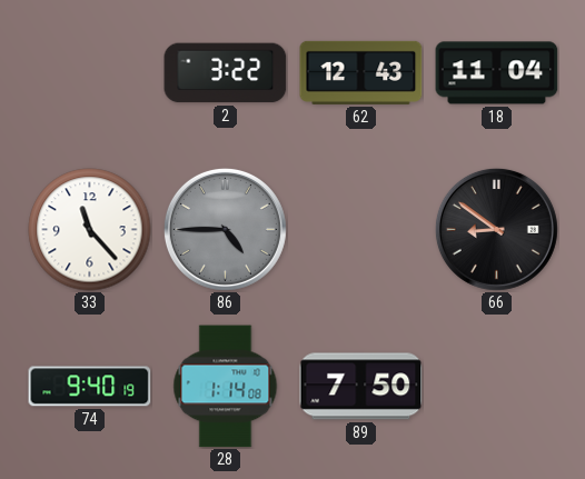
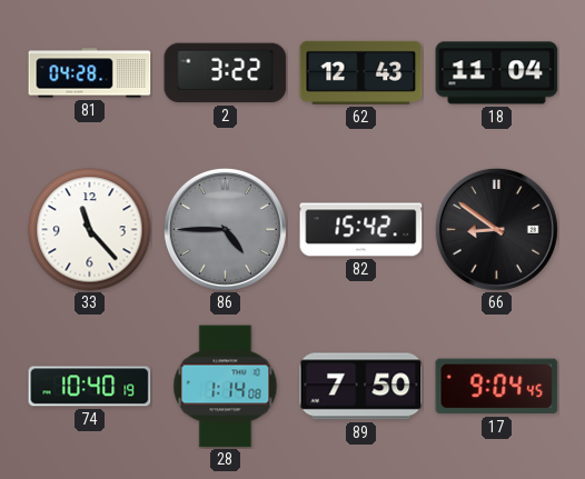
81: none -> 04:28
82: none -> 15:42
74: 9:40 -> 10:40
17: none -> 9:04
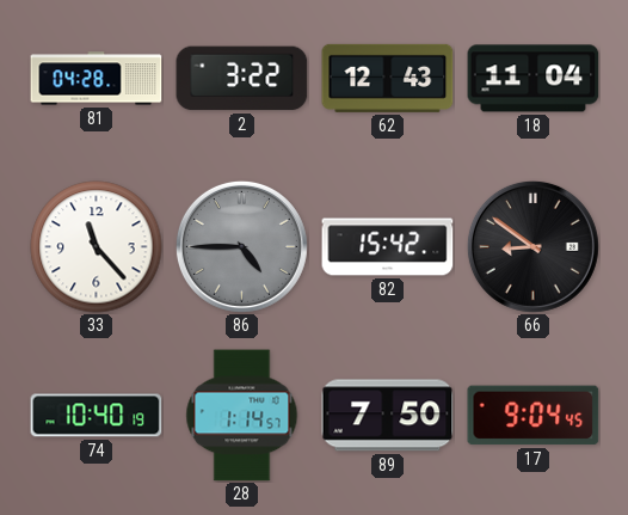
28: 1:14:08 -> 1:14:57
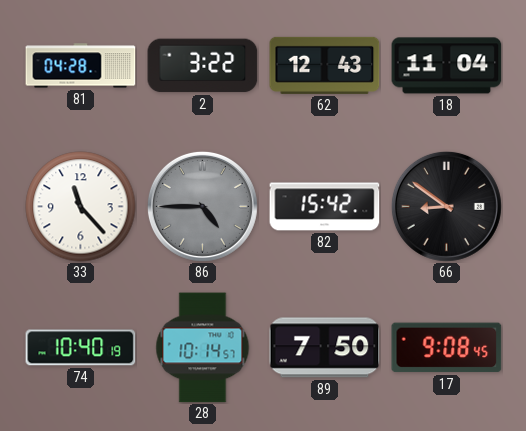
28: 1:14 -> 10:14
17: 9:04 -> 9:08
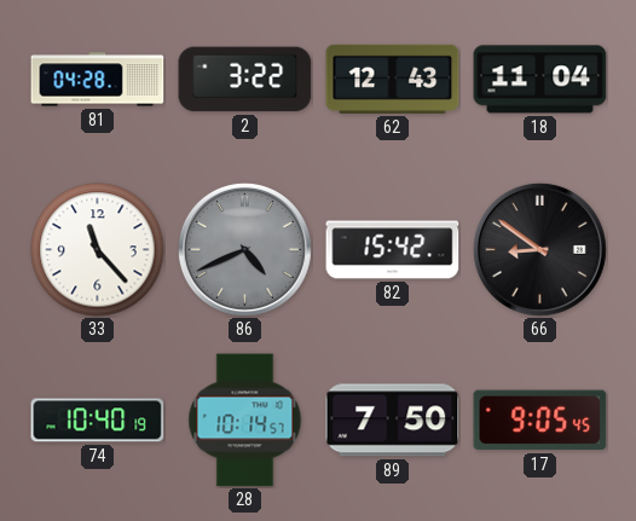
86: 4:45 -> 4:41
17: 9:08 -> 9:05
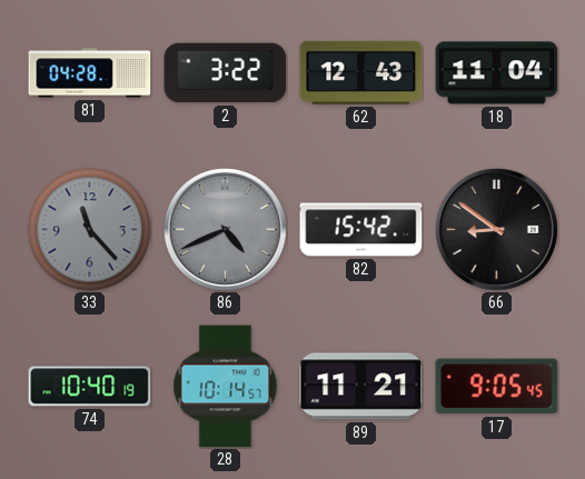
33 dial: white -> grey
89: 7:50 -> 11:21
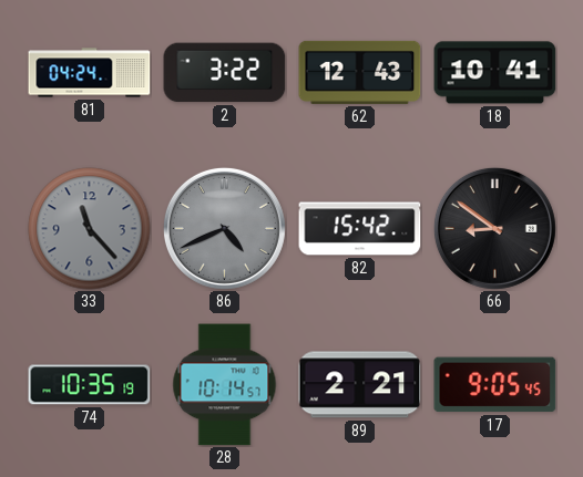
81: 04:28 -> 04:24
18: 11:04 -> 10:41
74: 10:40 -> 10:35
89: 11:21 -> 2:21
